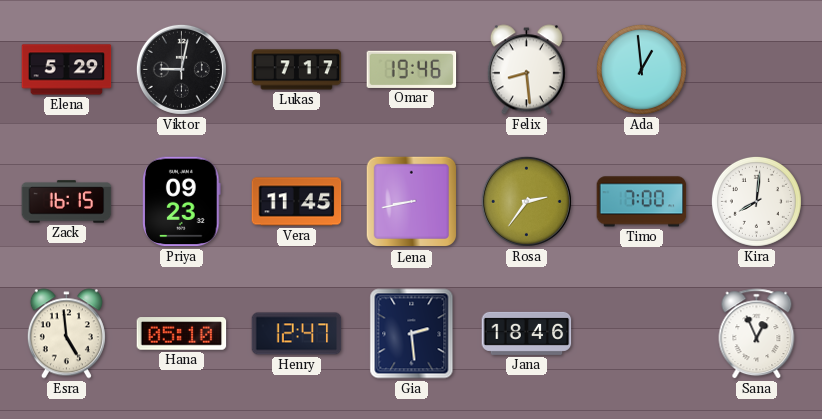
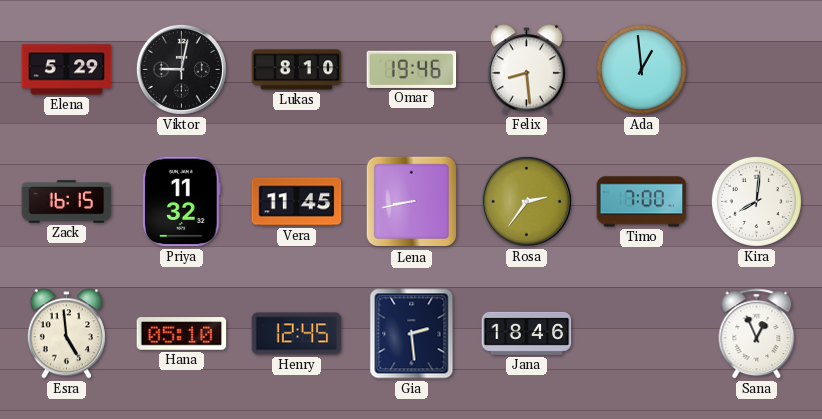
Lukas: 7:17 -> 8:10
Priya: 09:23 -> 11:32
Henry: 12:47 -> 12:45
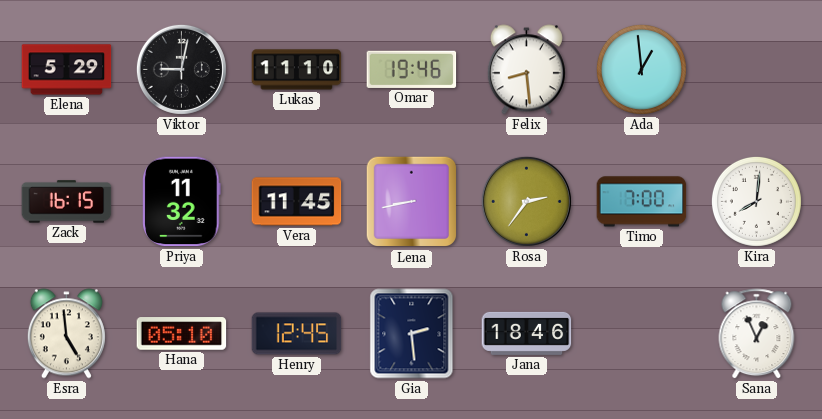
Lukas: 8:10 -> 11:10
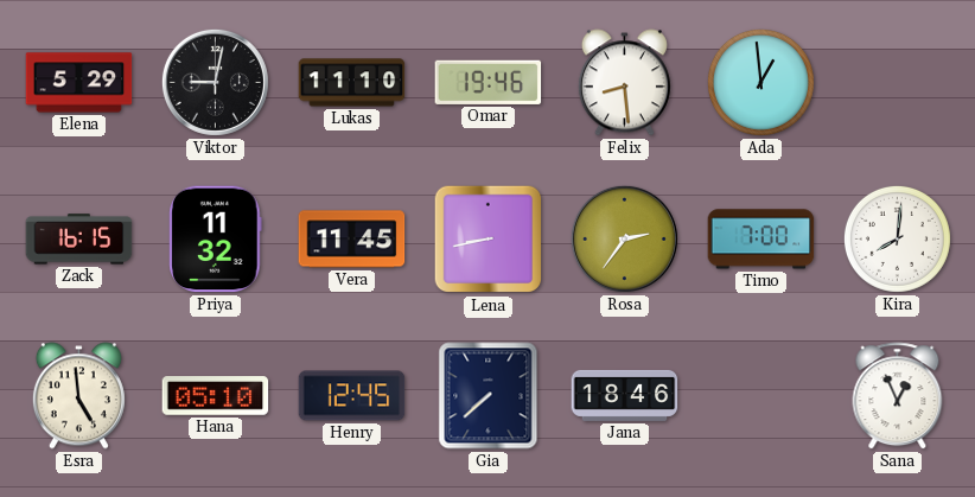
Gia: 2:29 -> 7:38
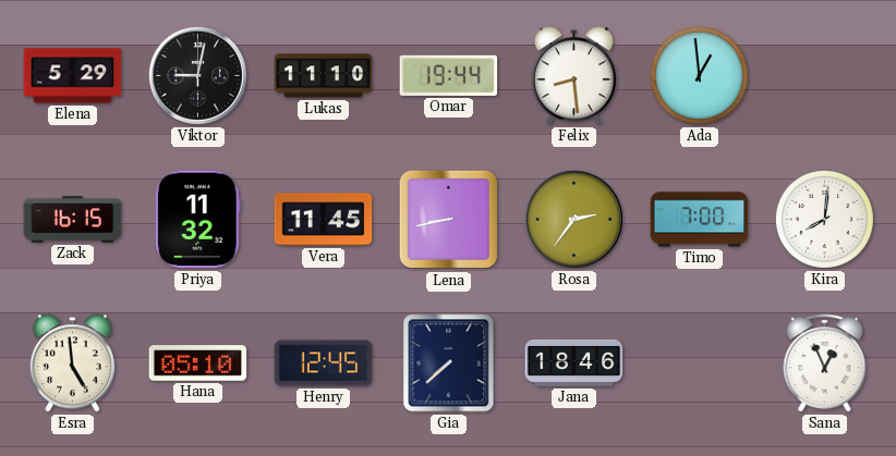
Omar: 19:46 -> 19:44
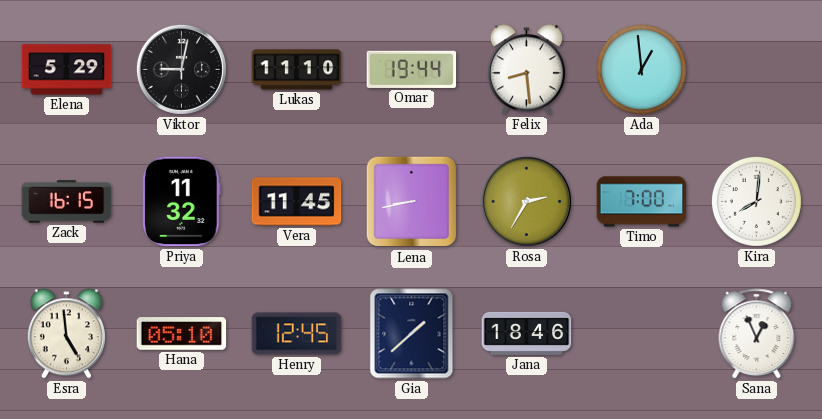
Rosa: 2:36 -> 2:35
Gia: 7:38 -> 1:38
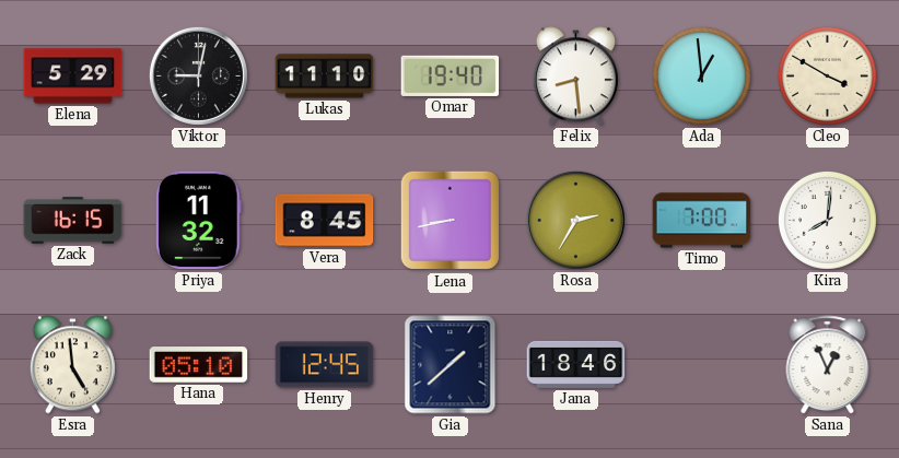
Omar: 19:44 -> 19:40
Cleo: none -> 3:50
Vera: 11:45 -> 8:45
